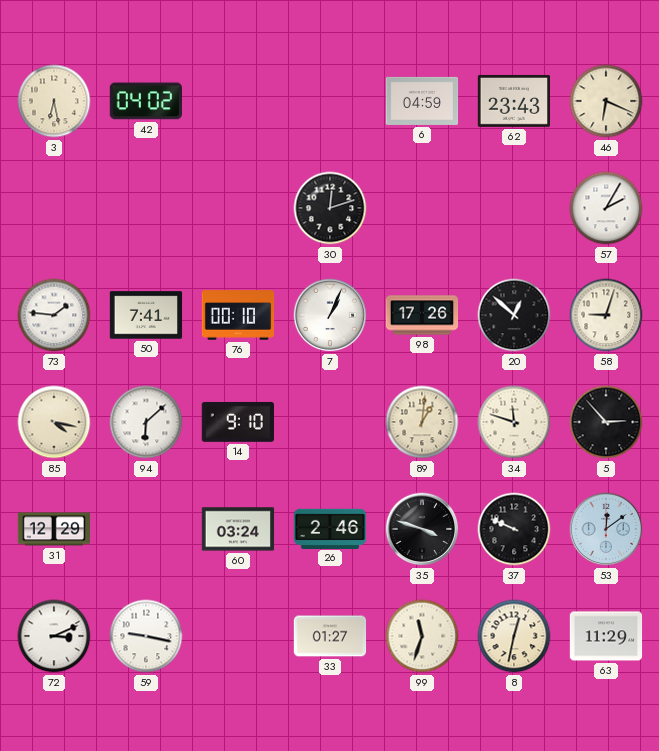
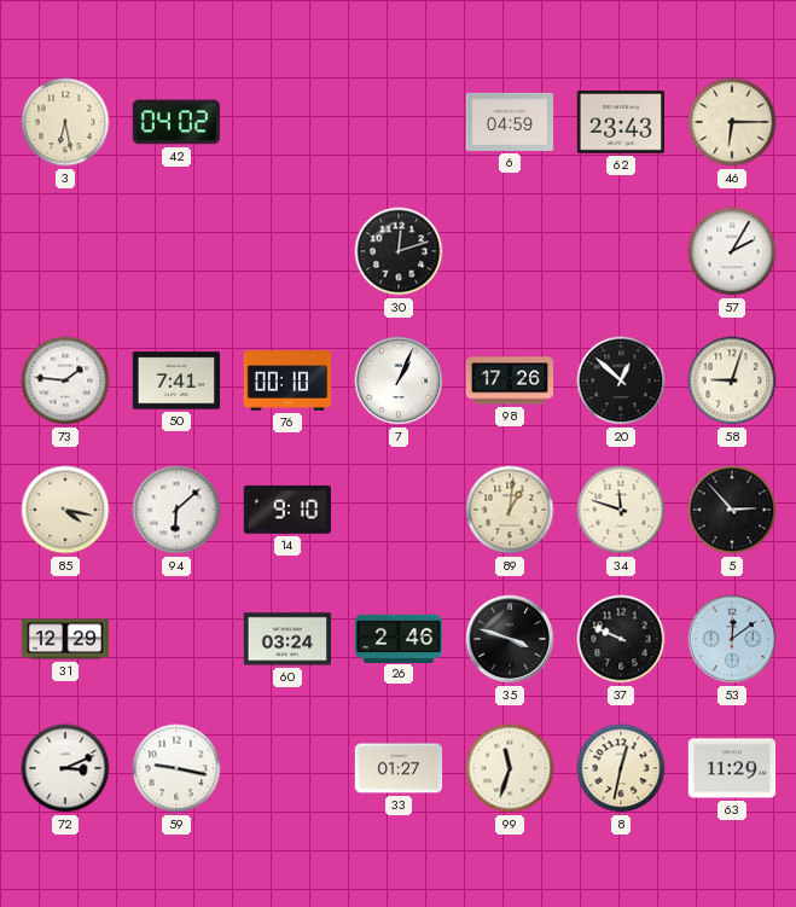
46: 6:19 -> 6:15
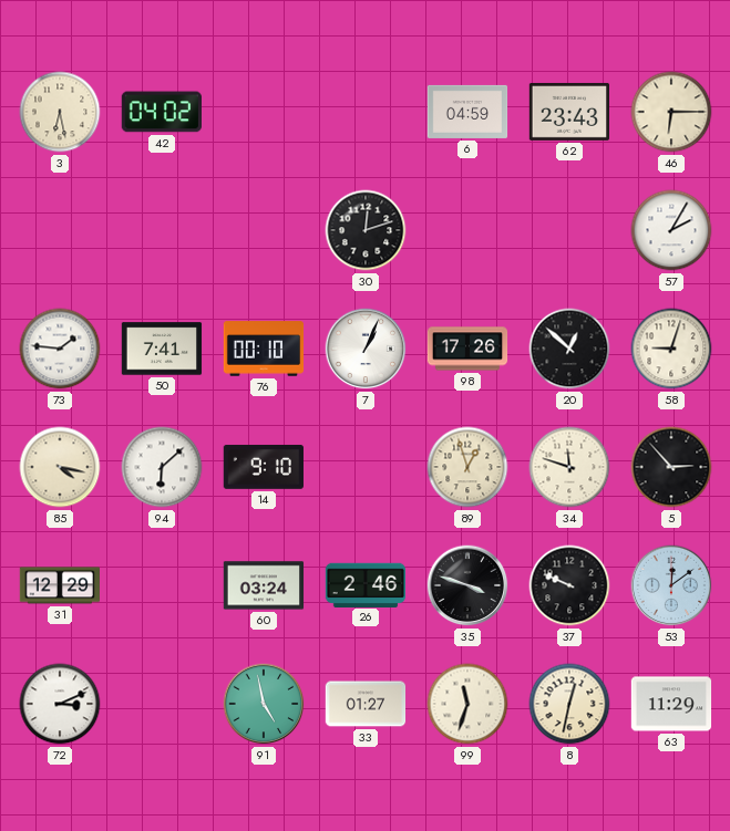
89: 1:01 -> 12:57
59: 9:17 -> none
91: none -> 4:58
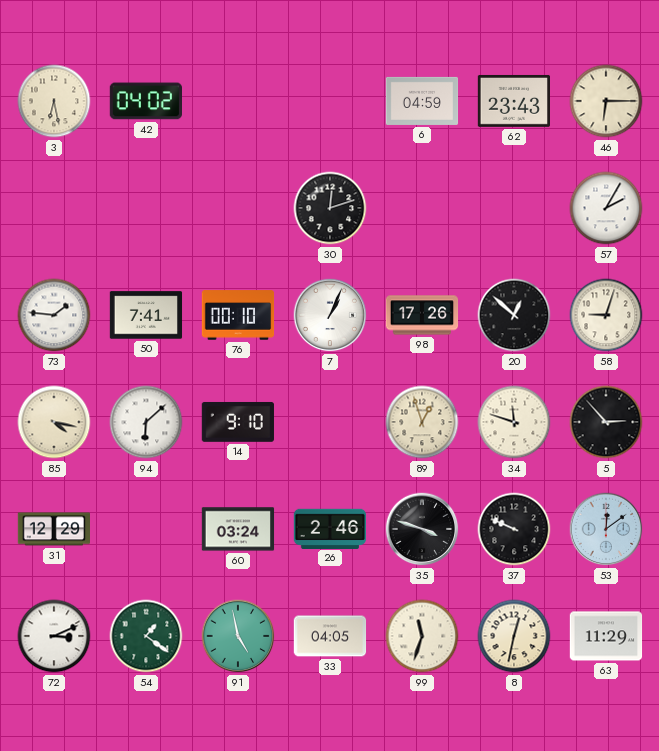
54: none -> 1:21
33: 01:27 -> 04:05
